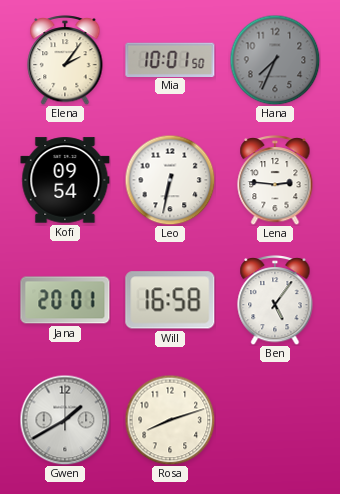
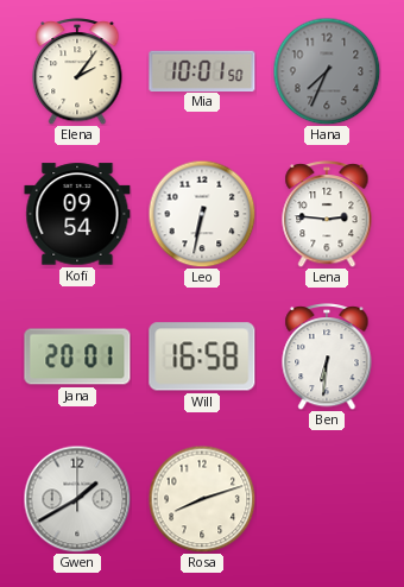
Ben: 5:06 -> 6:31
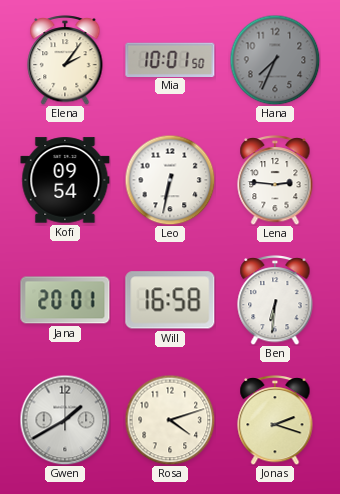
Rosa: 8:12 -> 4:12
Jonas: none -> 2:18
